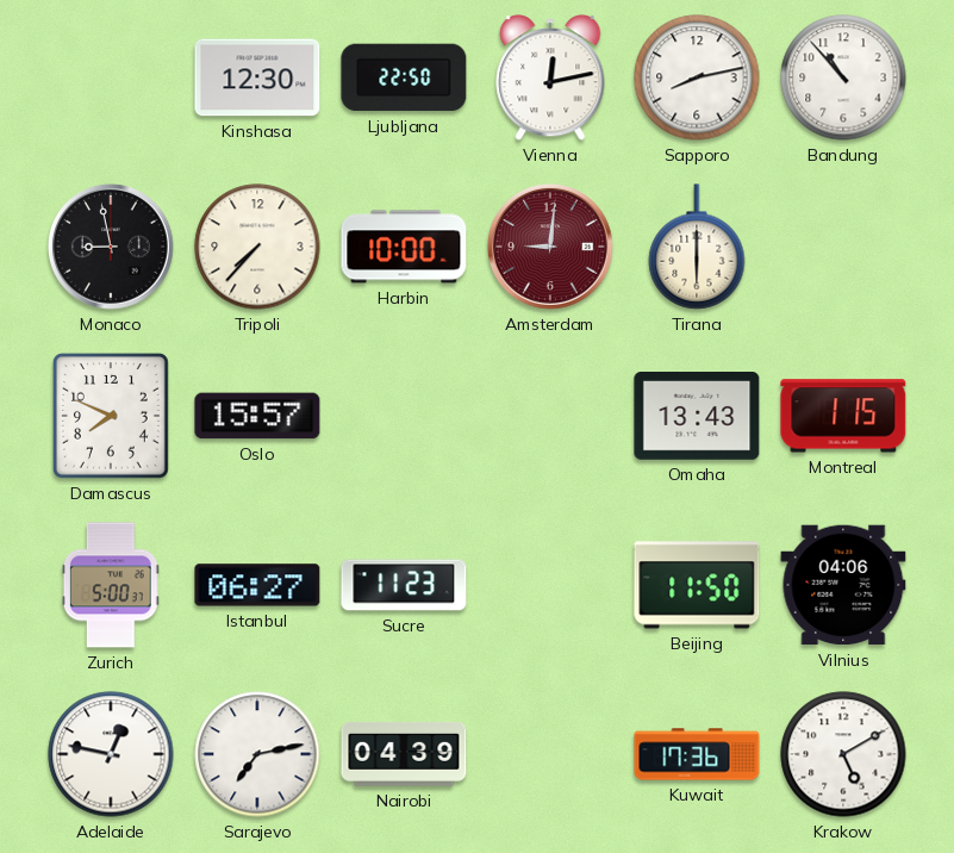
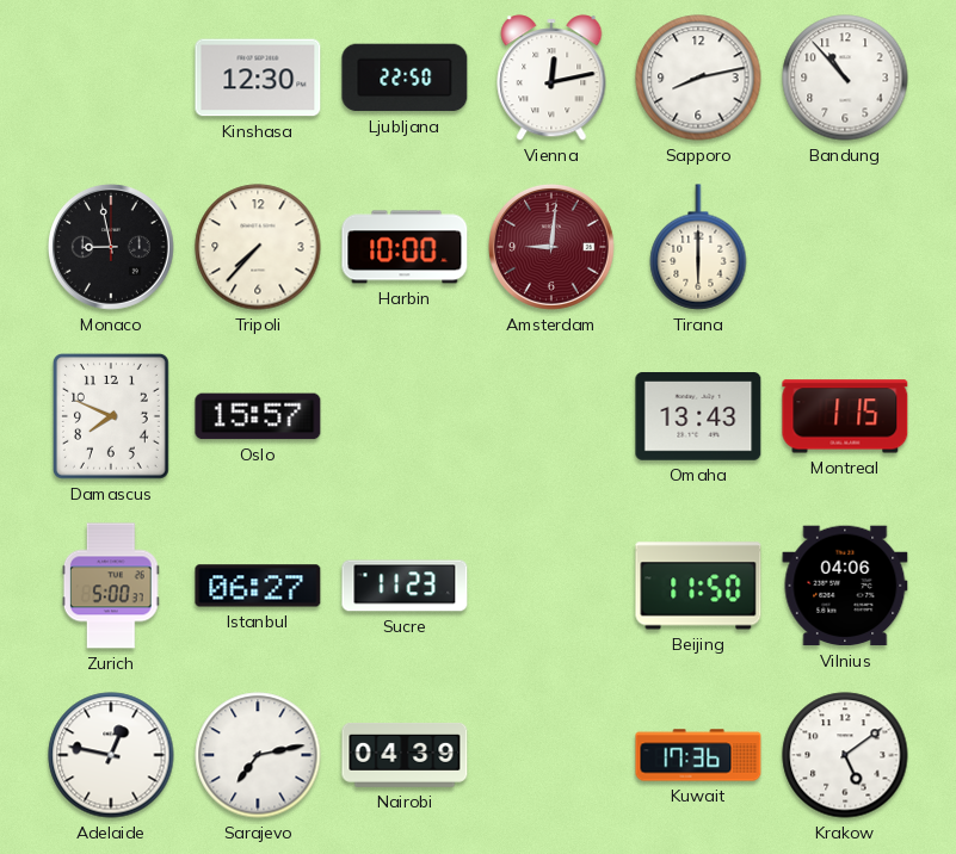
Krakow: 5:10 -> 5:09
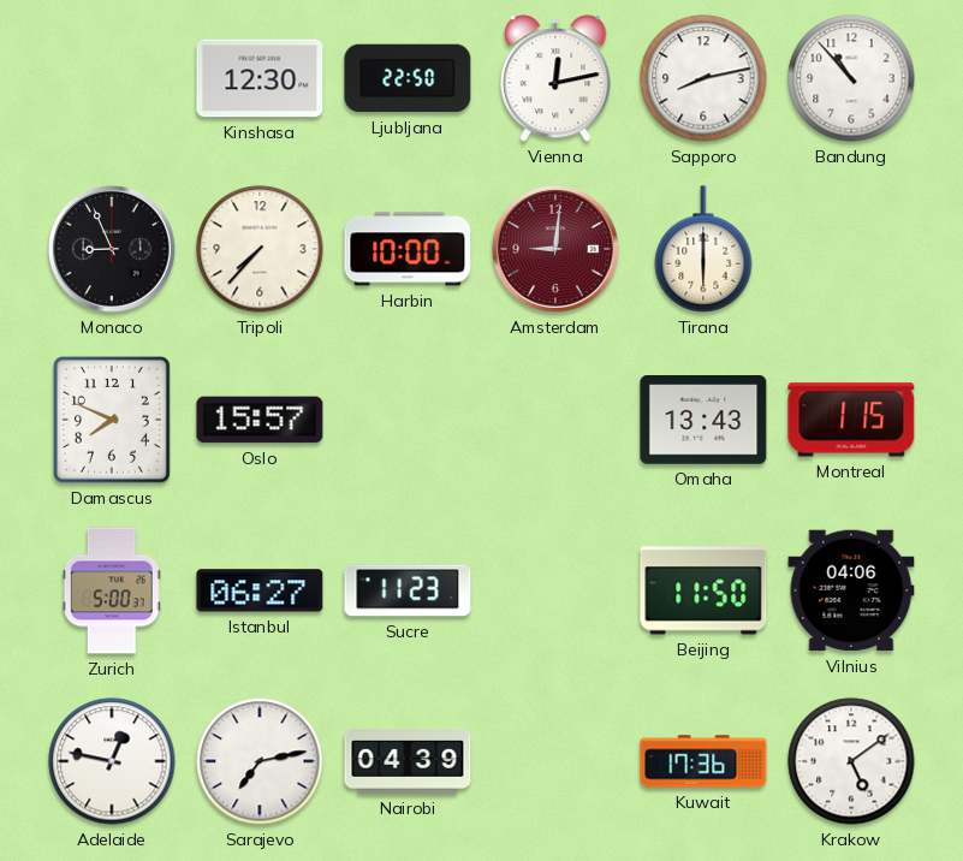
Monaco: 8:58 -> 8:56
